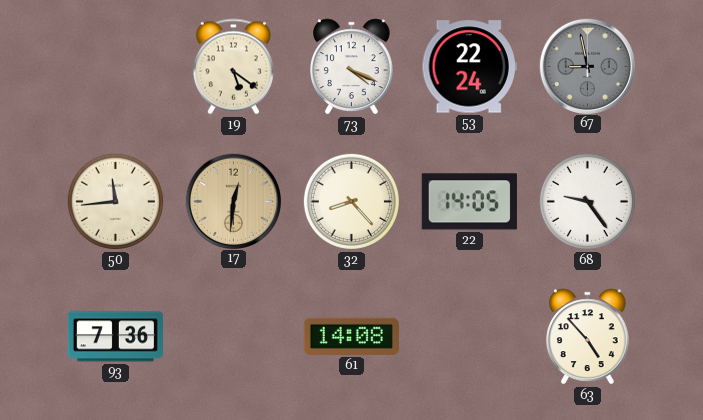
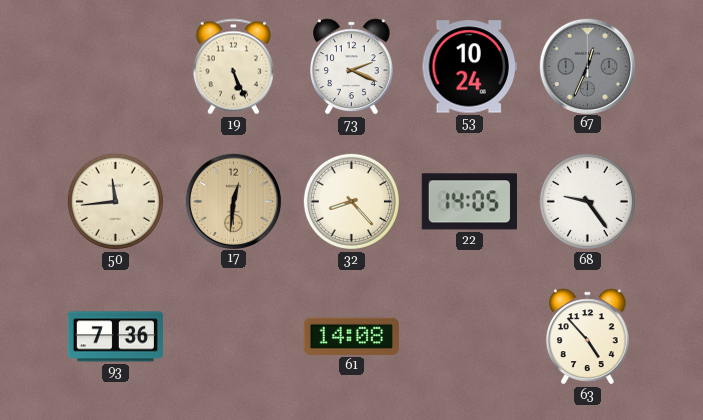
19: 5:21 -> 5:26
73: 4:19 -> 2:19
53: 22:24 -> 10:24
67: 8:58 -> 12:34
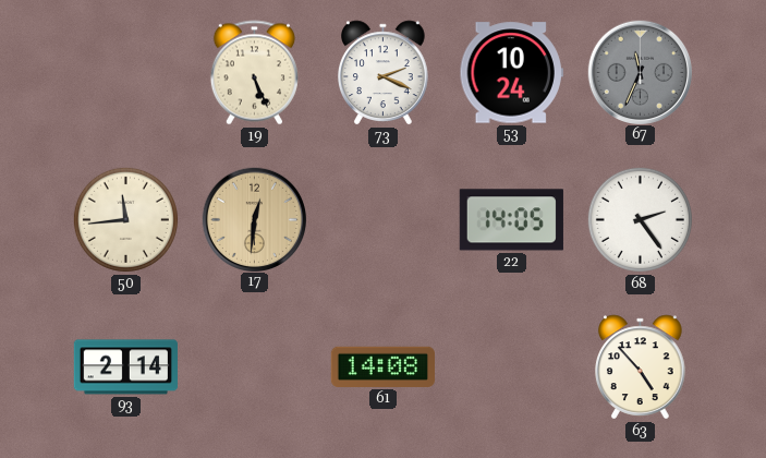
67: 12:34 -> 11:34
32: 8:23 -> none
68: 9:24 -> 2:24
93: 7:36 -> 2:14
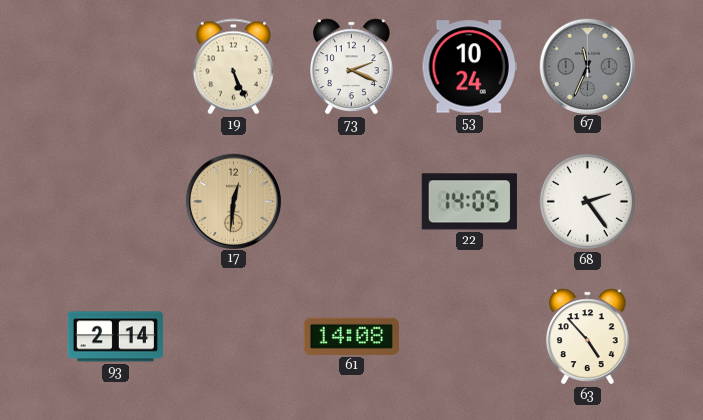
50: 11:44 -> none
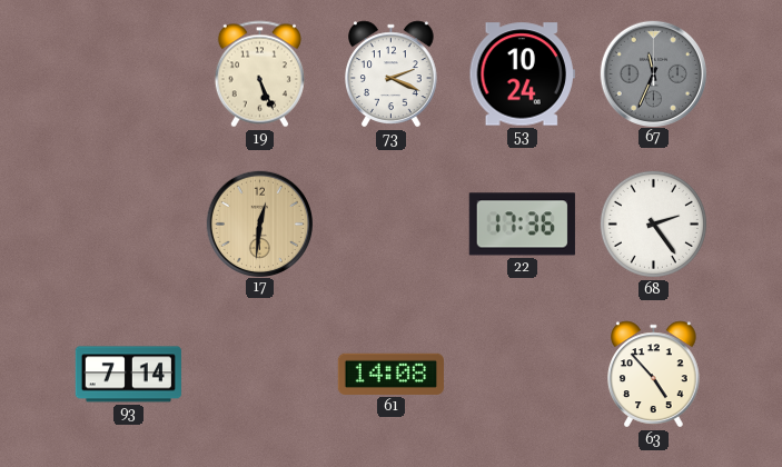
22: 14:05 -> 17:36
93: 2:14 -> 7:14
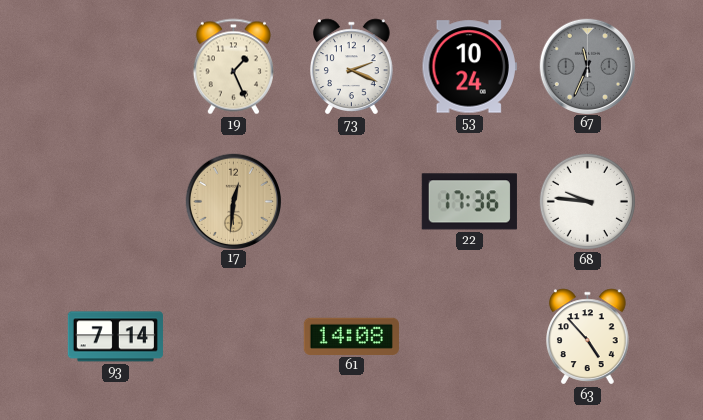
19: 5:26 -> 1:26
68: 2:24 -> 9:46
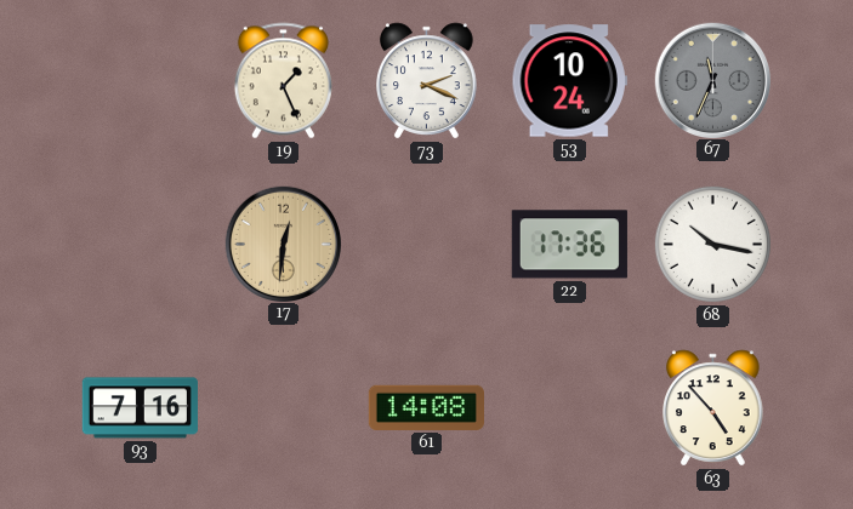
68: 9:46 -> 10:17
93: 7:14 -> 7:16
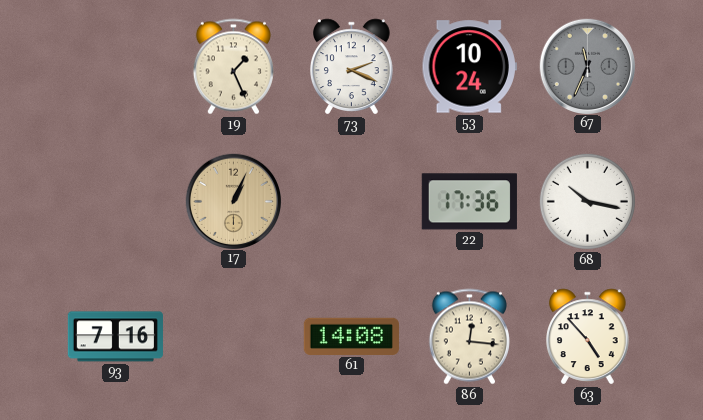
17: 12:31 -> 1:04
86: none -> 12:16
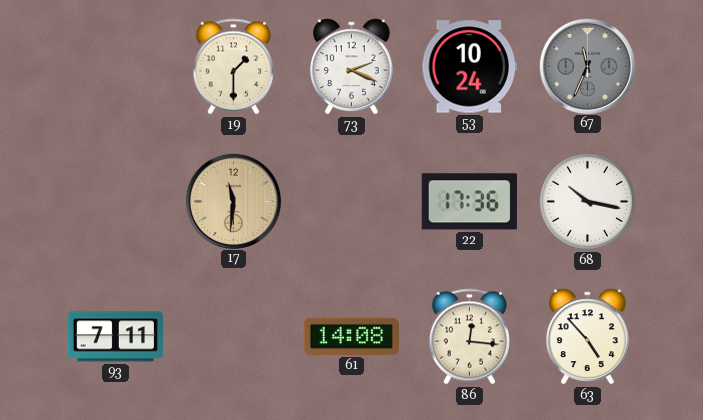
19: 1:26 -> 1:30
17: 1:04 -> 11:31
93: 7:16 -> 7:11
